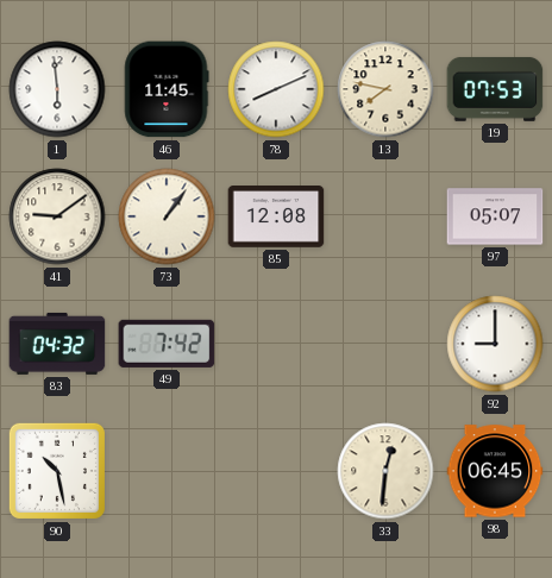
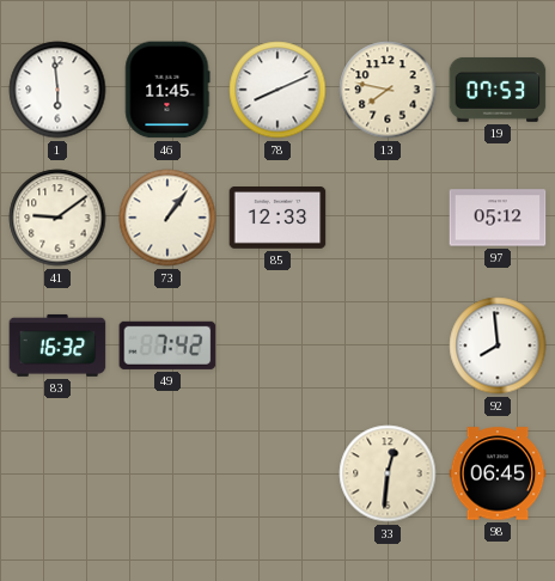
85: 12:08 -> 12:33
97: 05:07 -> 05:12
83: 04:32 -> 16:32
92: 9:00 -> 7:59
90: 10:28 -> none
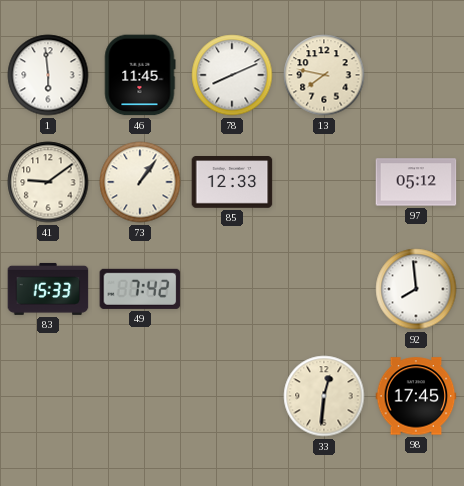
19: 07:53 -> none
83: 16:32 -> 15:33
98: 06:45 -> 17:45
